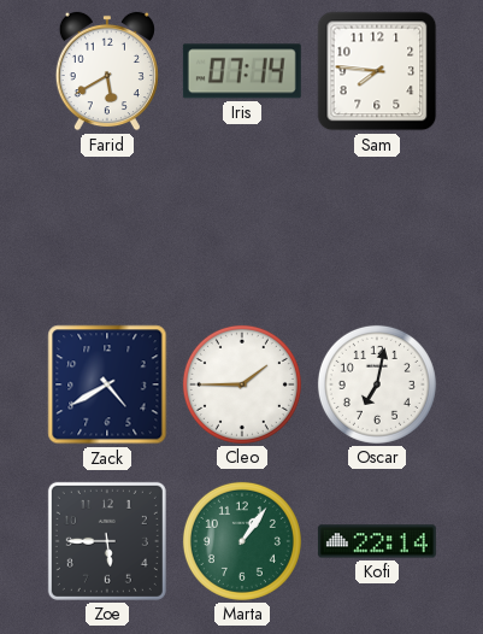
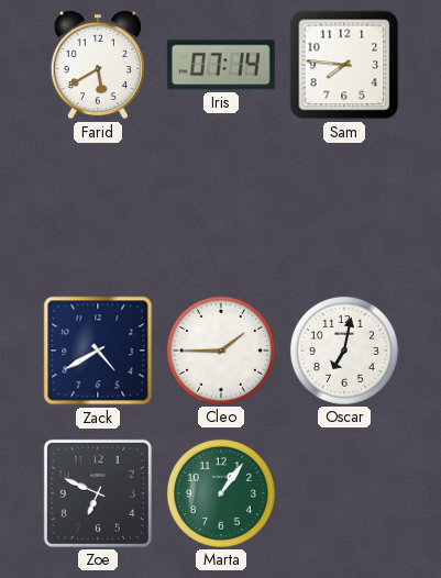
Zoe: 5:45 -> 6:49
Kofi: 22:14 -> none
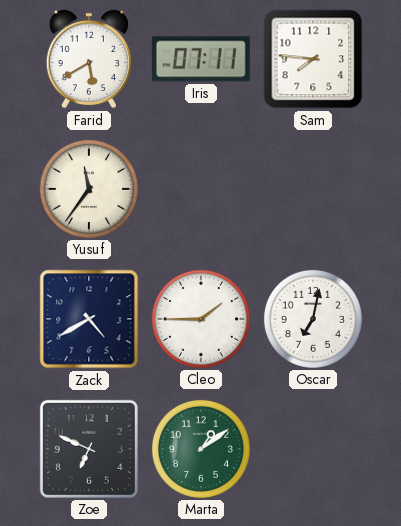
Iris: 07:14 -> 07:11
Yusuf: none -> 11:36
Marta: 1:06 -> 1:09
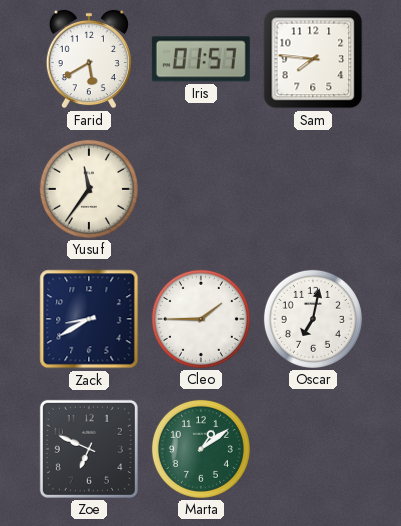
Iris: 07:11 -> 01:57
Zack: 4:40 -> 8:40
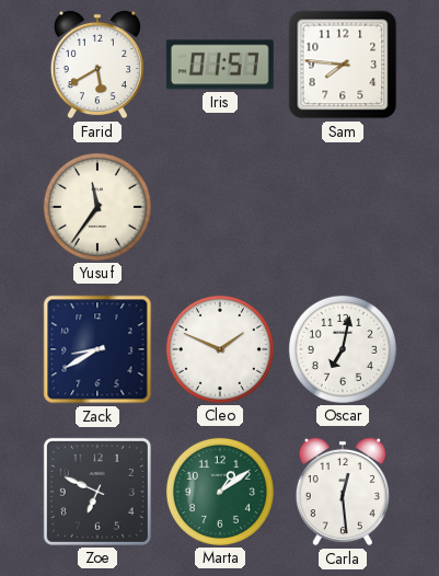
Cleo: 1:45 -> 1:49
Carla: none -> 12:29
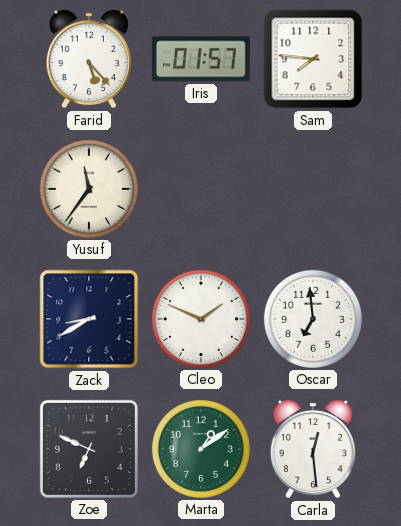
Farid: 5:40 -> 5:23
Oscar: 7:02 -> 6:59
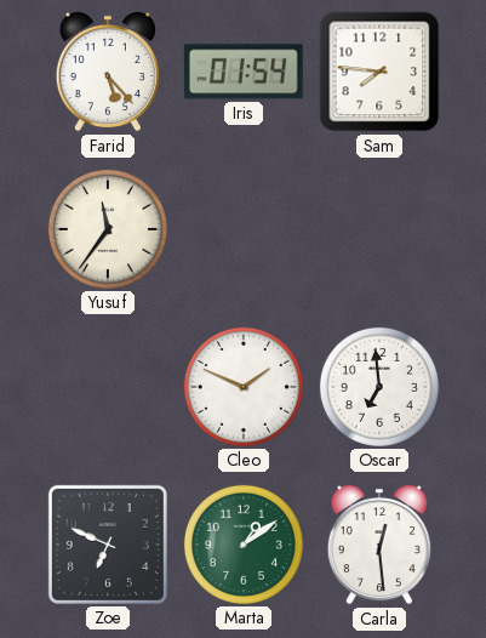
Iris: 01:57 -> 01:54
Zack: 8:40 -> none
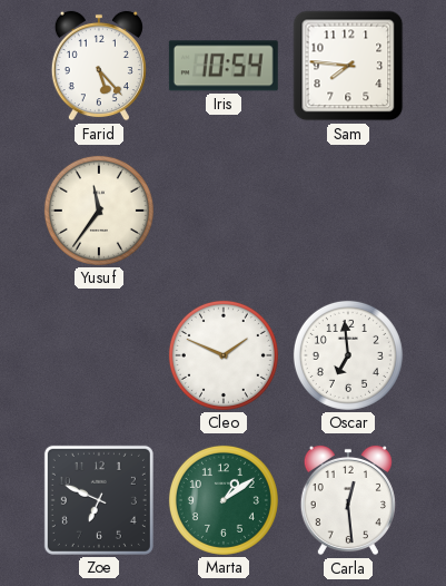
Iris: 01:54 -> 10:54
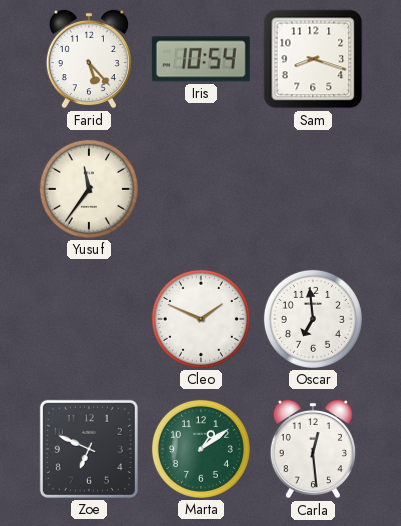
Sam: 7:46 -> 8:18
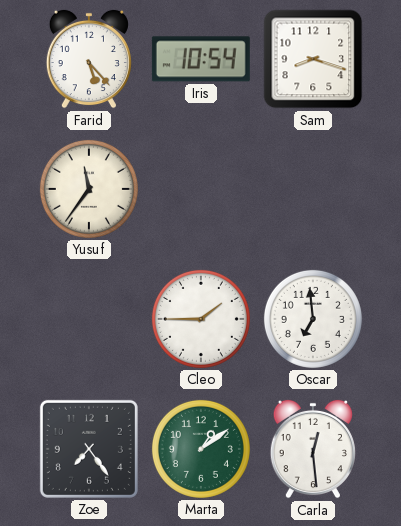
Cleo: 1:49 -> 1:45
Zoe: 6:49 -> 7:24
